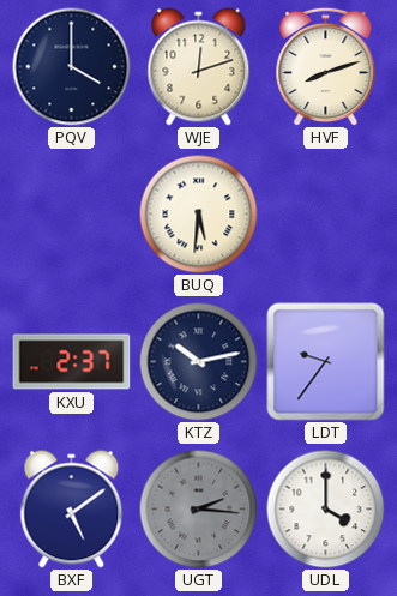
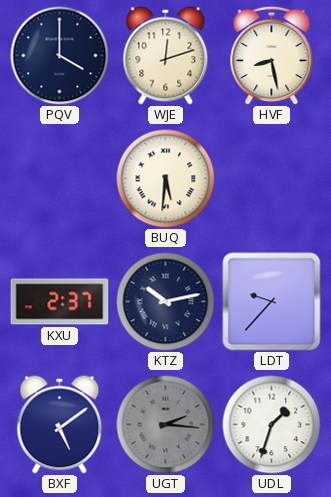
HVF: 8:12 -> 8:28
LDT: 9:36 -> 9:37
UDL: 4:00 -> 1:33
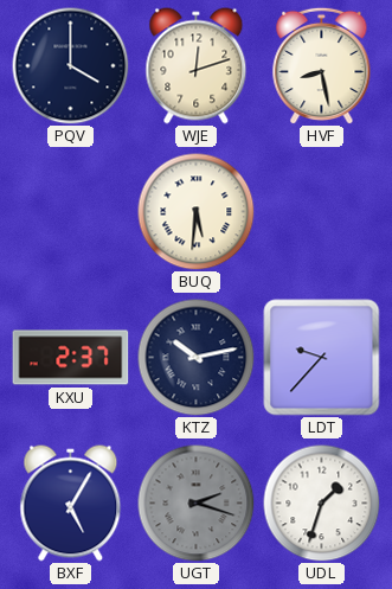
BXF: 5:09 -> 5:05
UGT: 2:16 -> 2:18
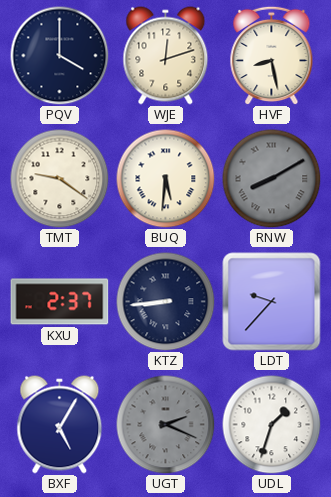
TMT: none -> 9:21
RNW: none -> 8:10
KTZ: 10:13 -> 8:44
UGT: 2:18 -> 2:19
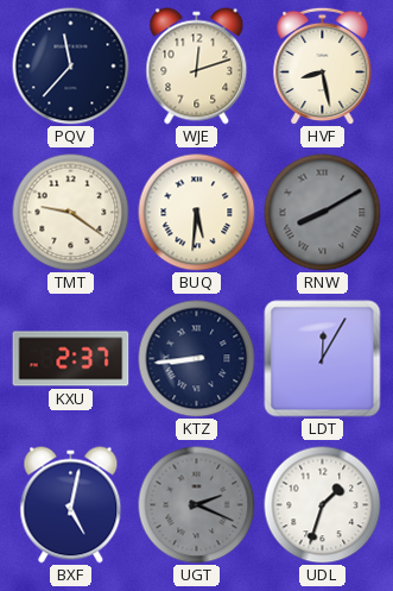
PQV: 4:00 -> 11:37
LDT: 9:37 -> 12:05
BXF: 5:05 -> 5:02
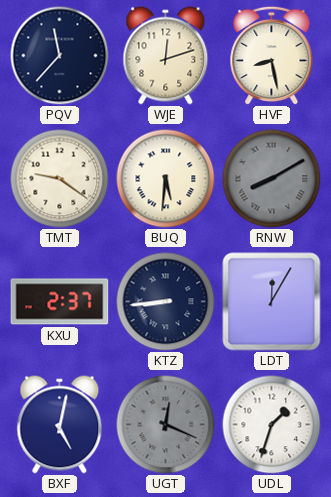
UGT: 2:19 -> 12:19
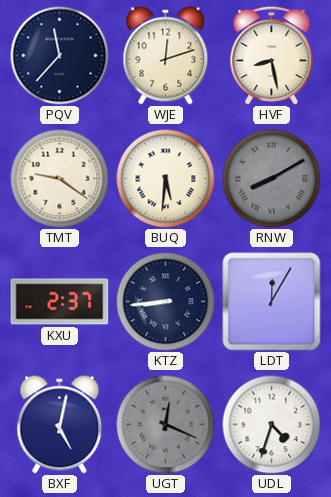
UDL: 1:33 -> 4:33
